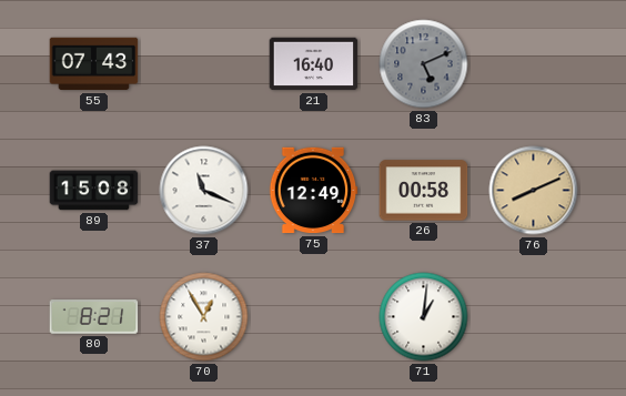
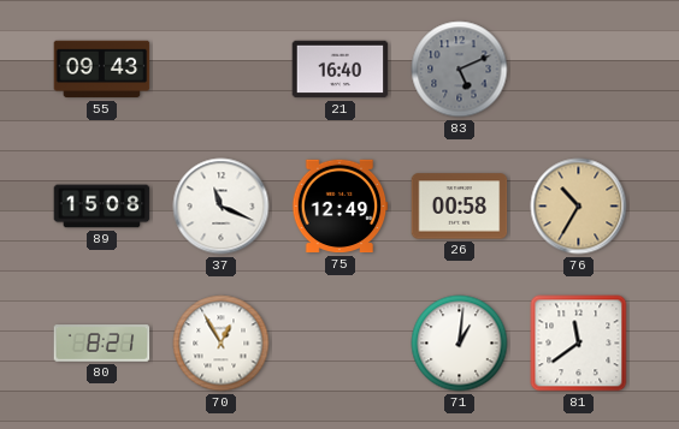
55: 07:43 -> 09:43
76: 8:11 -> 10:35
81: none -> 11:39
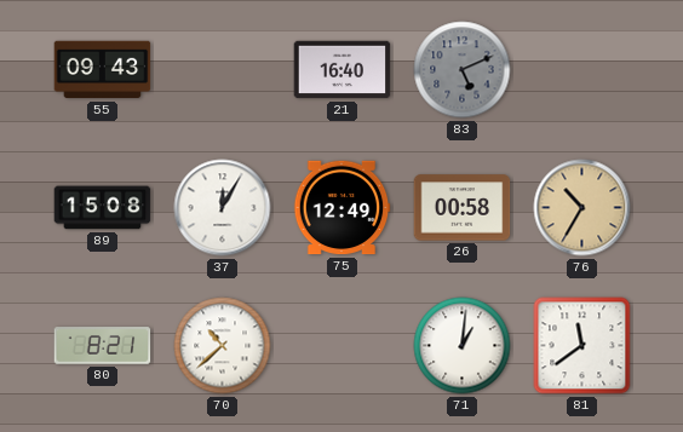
37: 11:19 -> 12:05
70: 12:55 -> 10:38
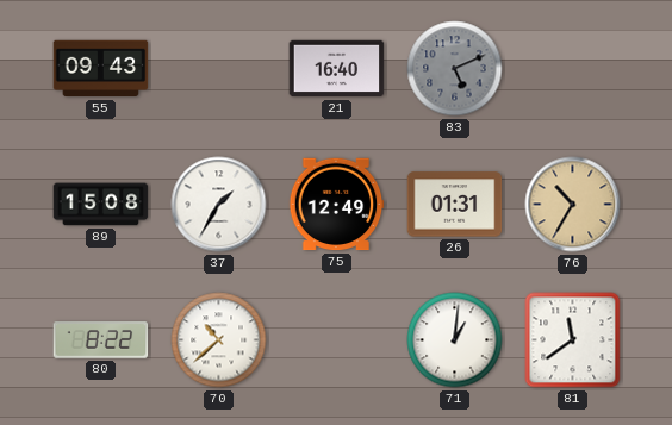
37: 12:05 -> 1:35
26: 00:58 -> 01:31
80: 8:21 -> 8:22
